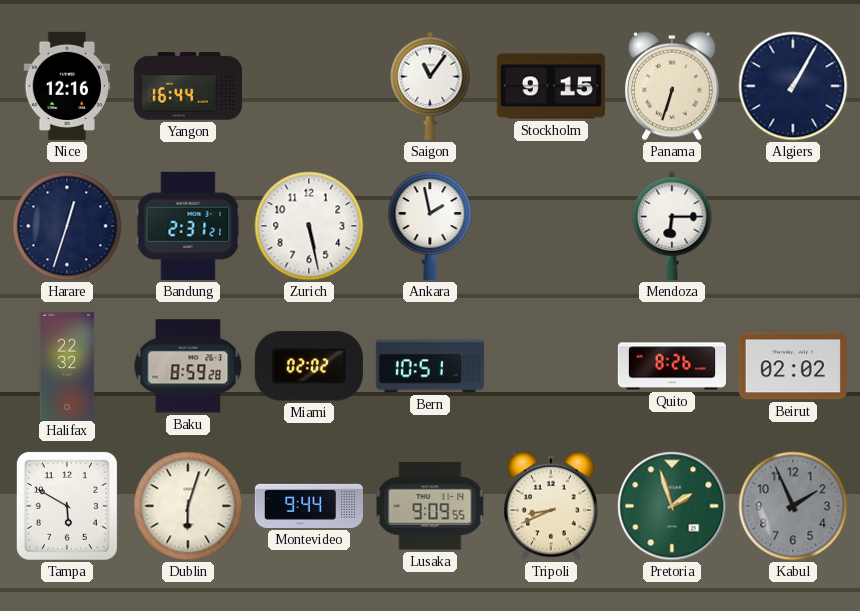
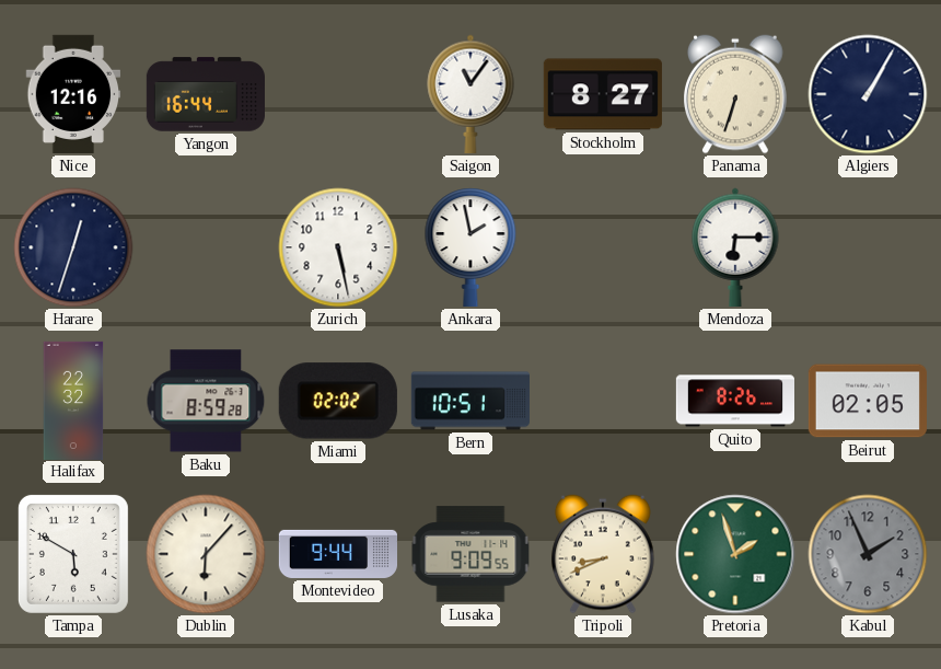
Stockholm: 9:15 -> 8:27
Bandung: 2:31 -> none
Beirut: 02:02 -> 02:05
Dublin: 6:03 -> 6:07
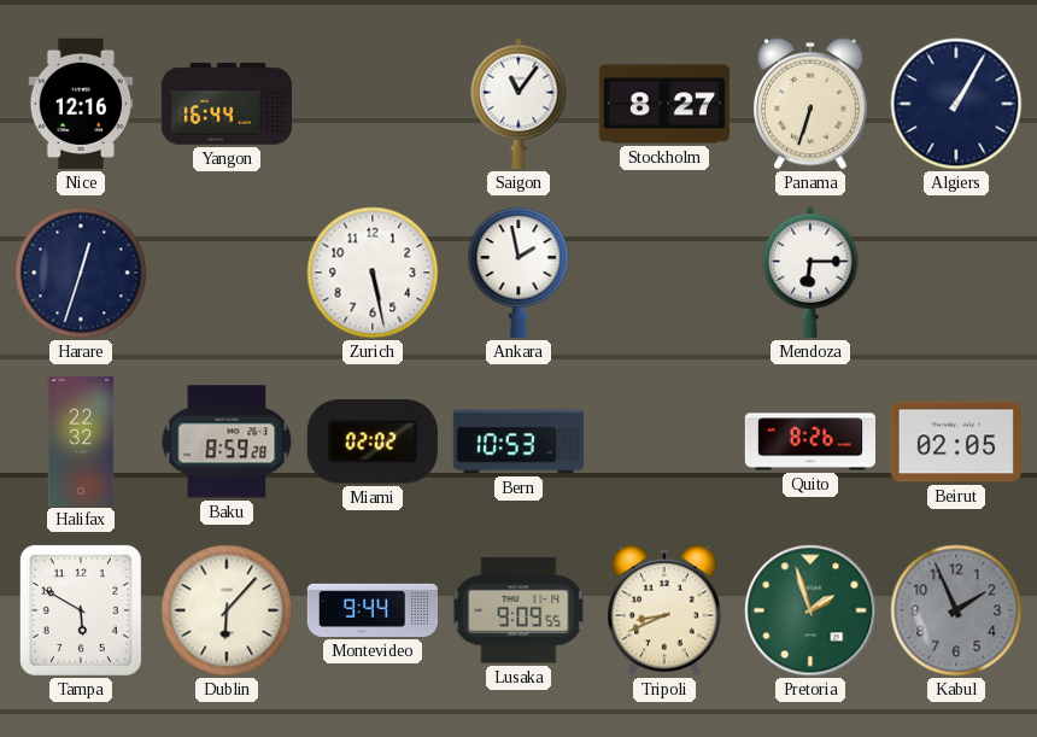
Bern: 10:51 -> 10:53
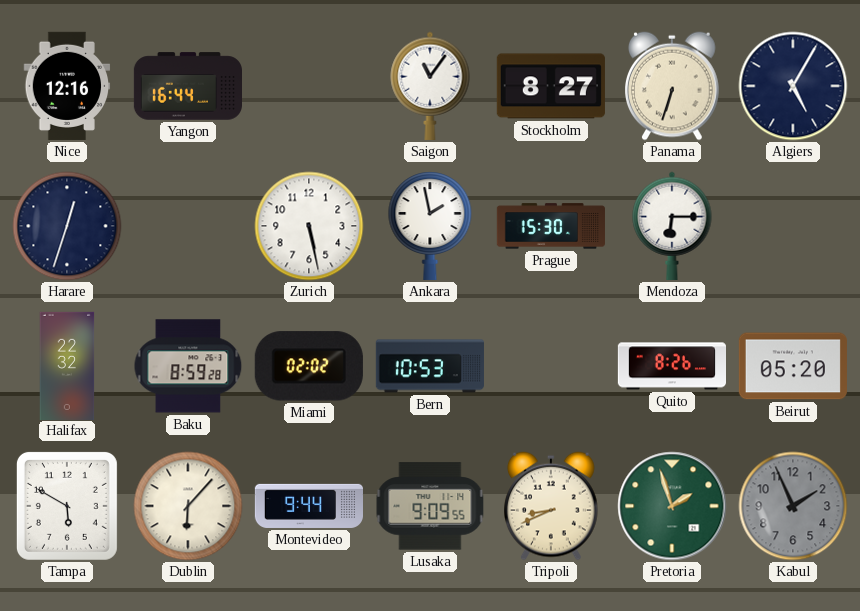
Algiers: 1:05 -> 5:05
Prague: none -> 15:30
Beirut: 02:05 -> 05:20
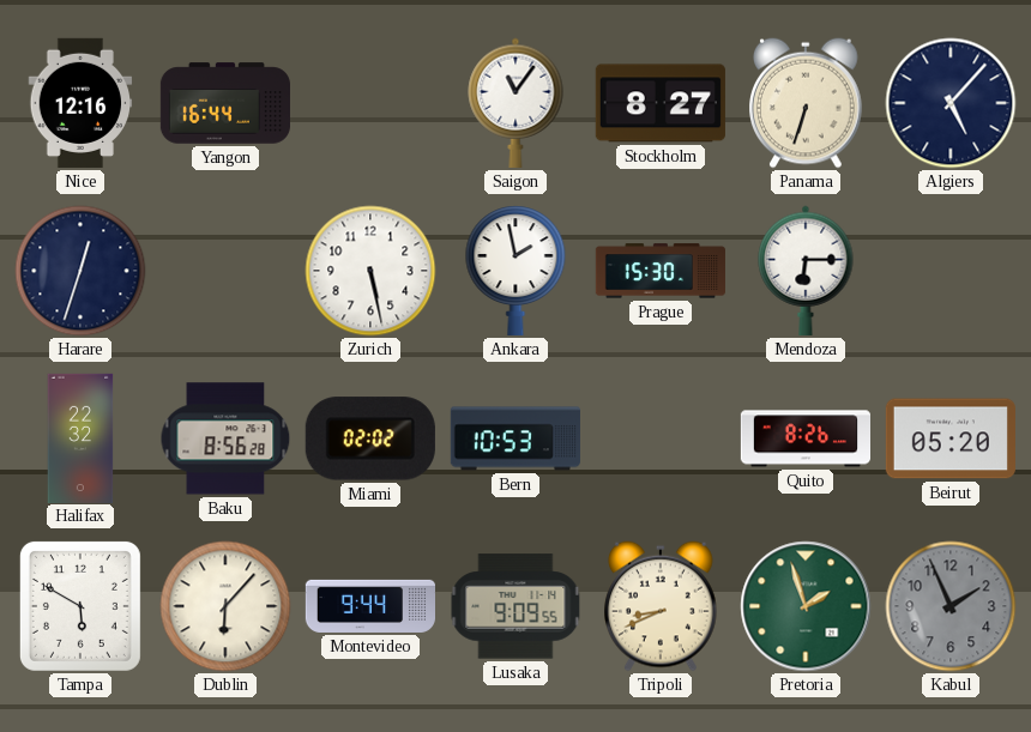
Algiers: 5:05 -> 5:07
Baku: 8:59 -> 8:56
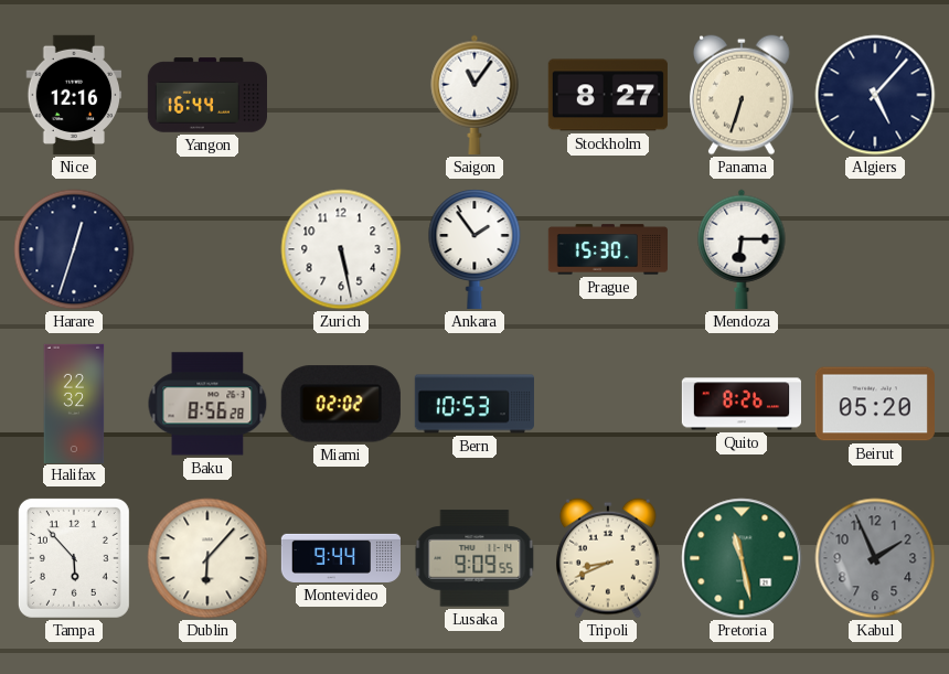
Ankara: 1:58 -> 1:54
Tampa: 5:50 -> 5:53
Pretoria: 1:57 -> 11:28
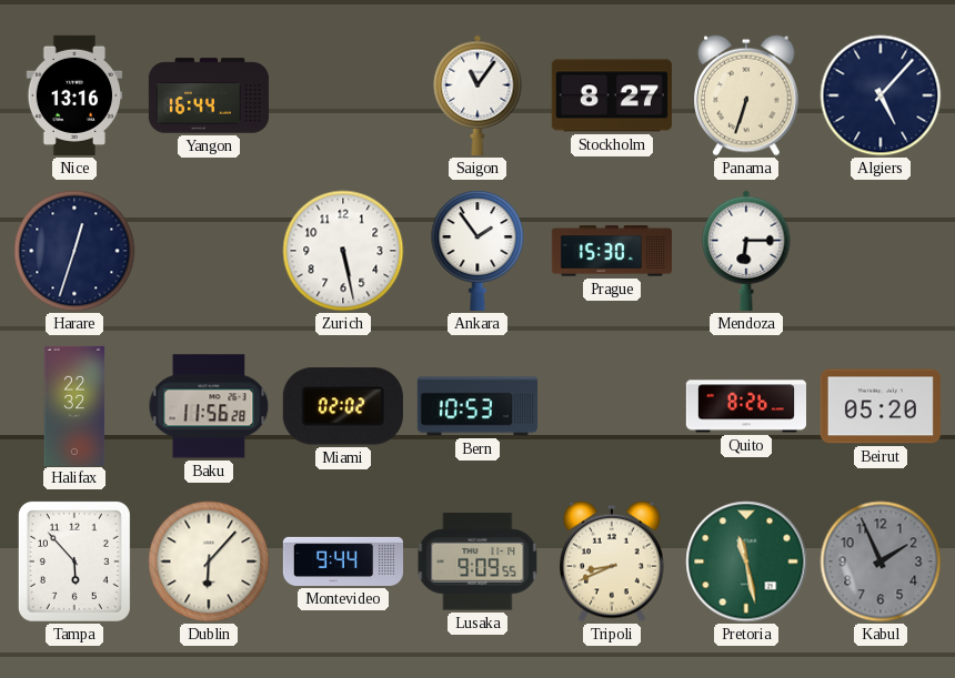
Nice: 12:16 -> 13:16
Baku: 8:56 -> 11:56
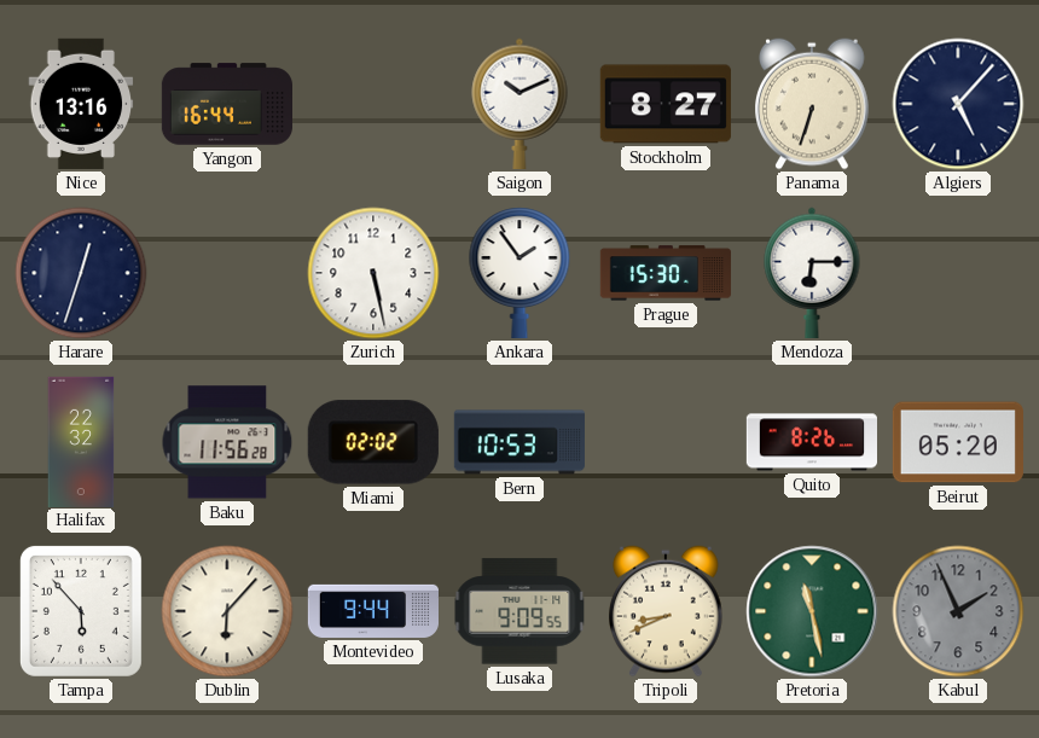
Saigon: 11:06 -> 10:11
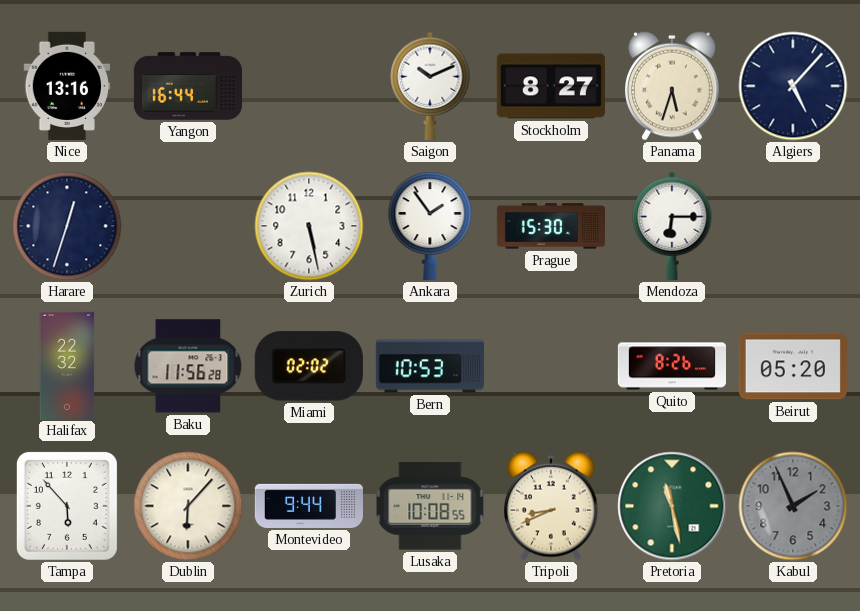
Panama: 6:33 -> 5:33
Lusaka: 9:09 -> 10:08
